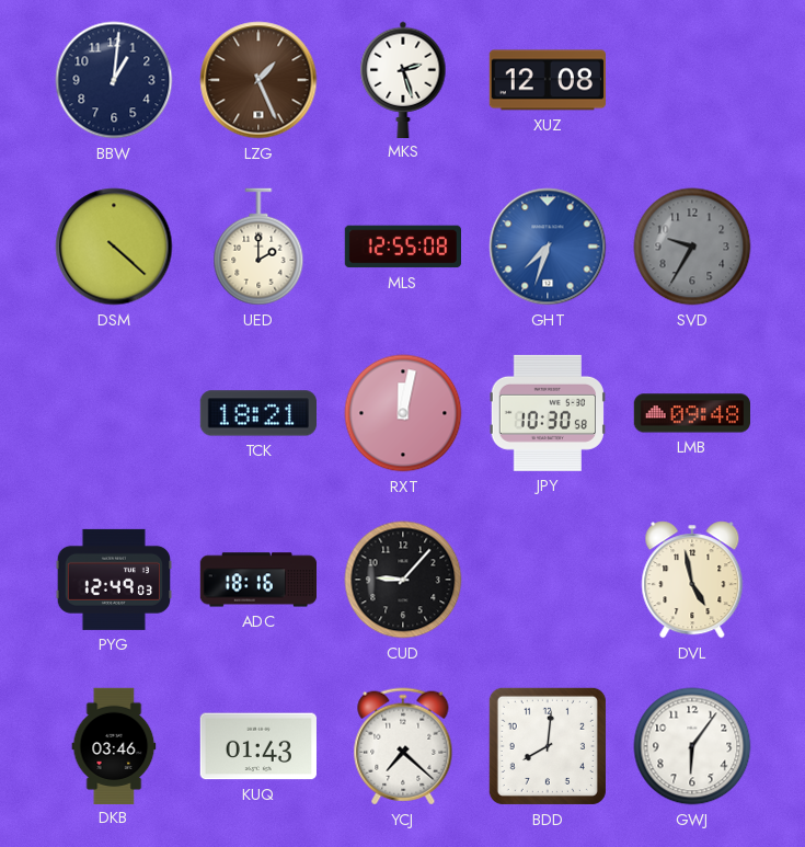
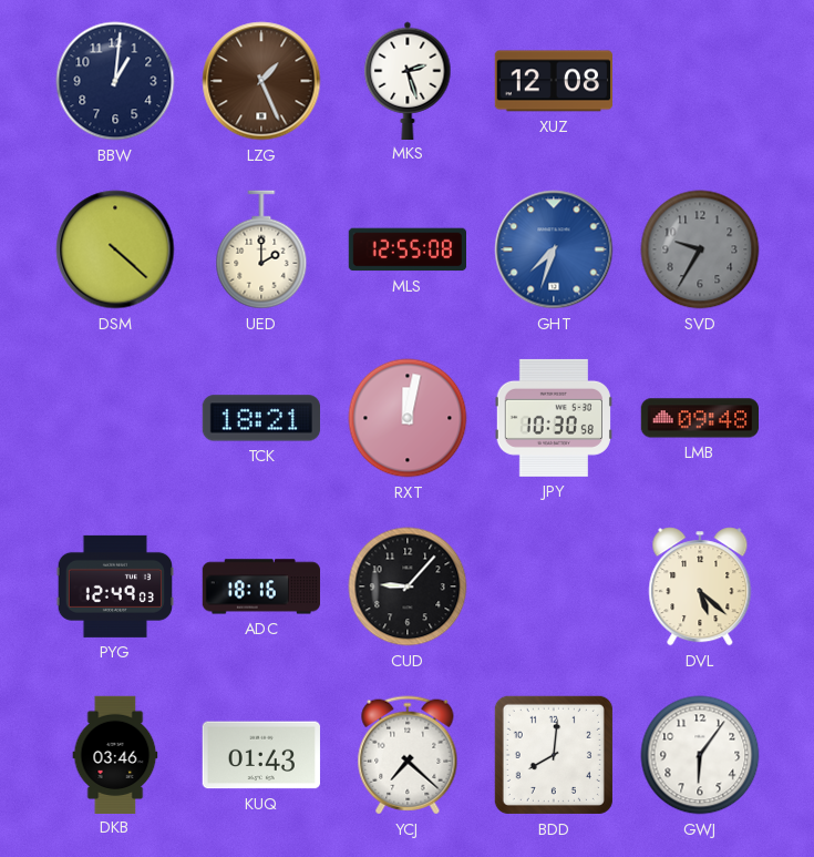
DVL: 4:58 -> 5:22
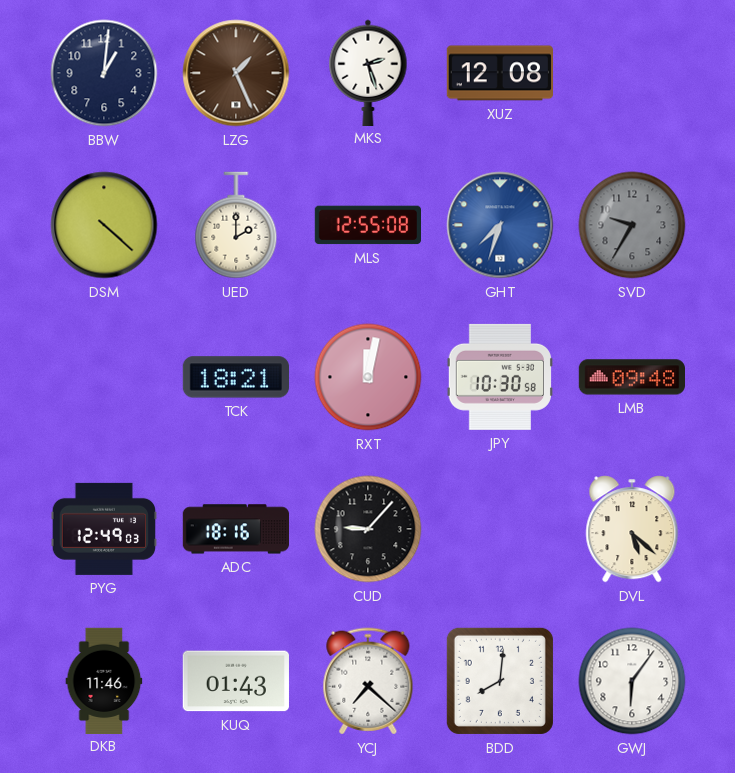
DKB: 03:46 -> 11:46
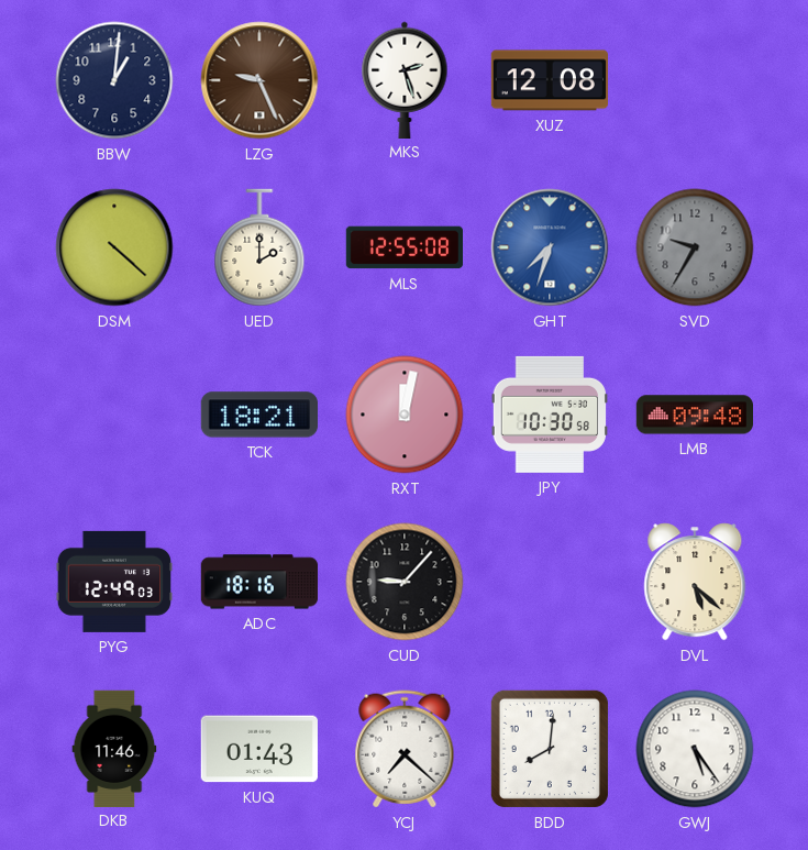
LZG: 1:26 -> 9:26
GWJ: 6:06 -> 5:24
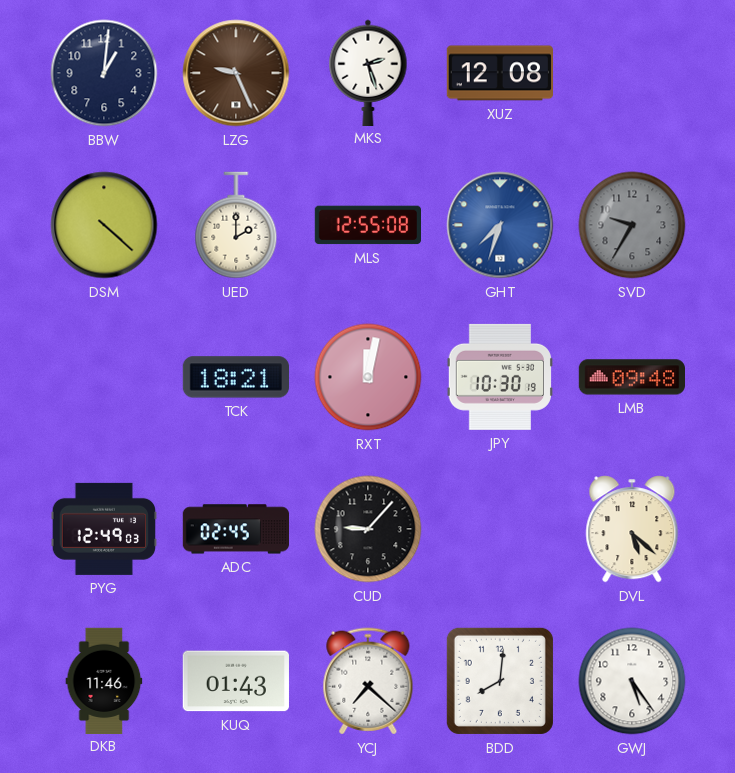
JPY: 10:30:58 -> 10:30:19
ADC: 18:16 -> 02:45
